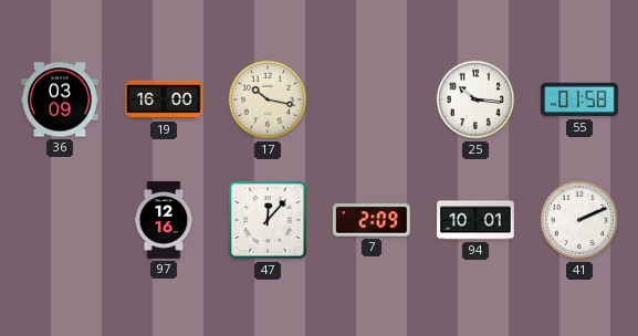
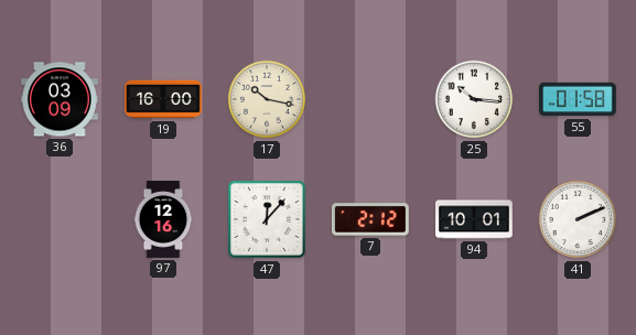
7: 2:09 -> 2:12
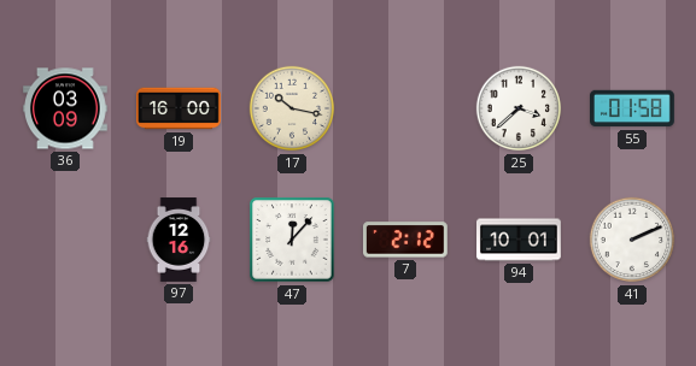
25: 10:16 -> 3:38
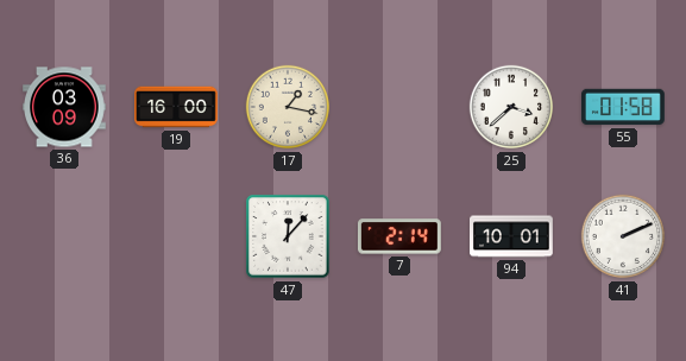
17: 10:17 -> 1:17
97: 12:16 -> none
7: 2:12 -> 2:14
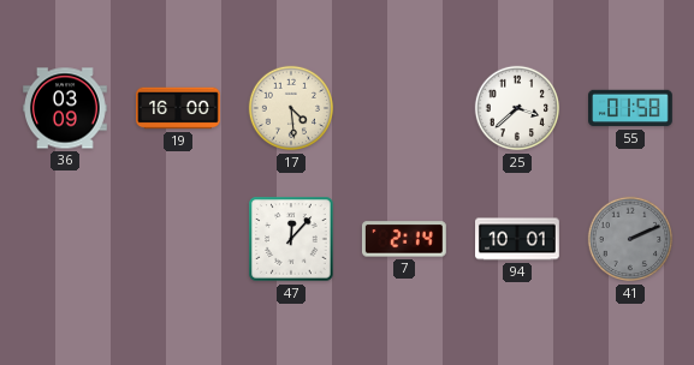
17: 1:17 -> 4:29
41 dial: white -> grey
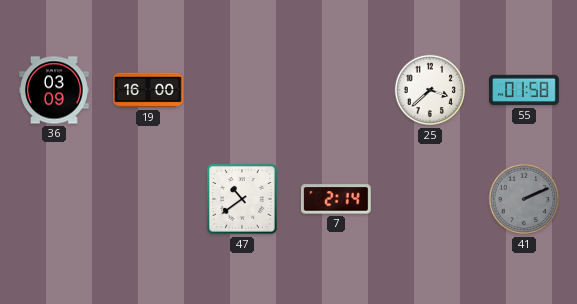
17: 4:29 -> none
47: 12:07 -> 10:39
94: 10:01 -> none
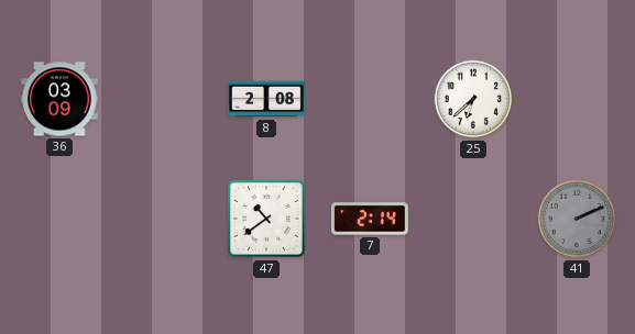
19: 16:00 -> none
8: none -> 2:08
25: 3:38 -> 6:38
55: 01:58 -> none
